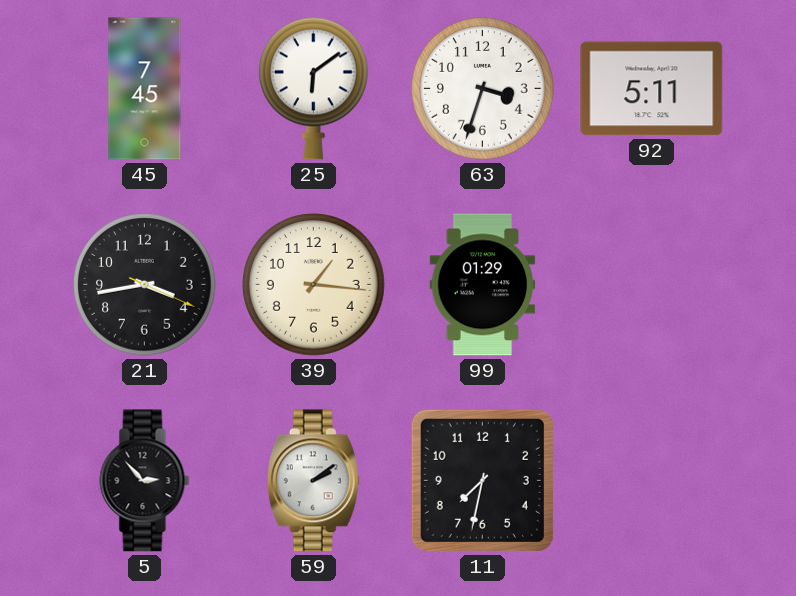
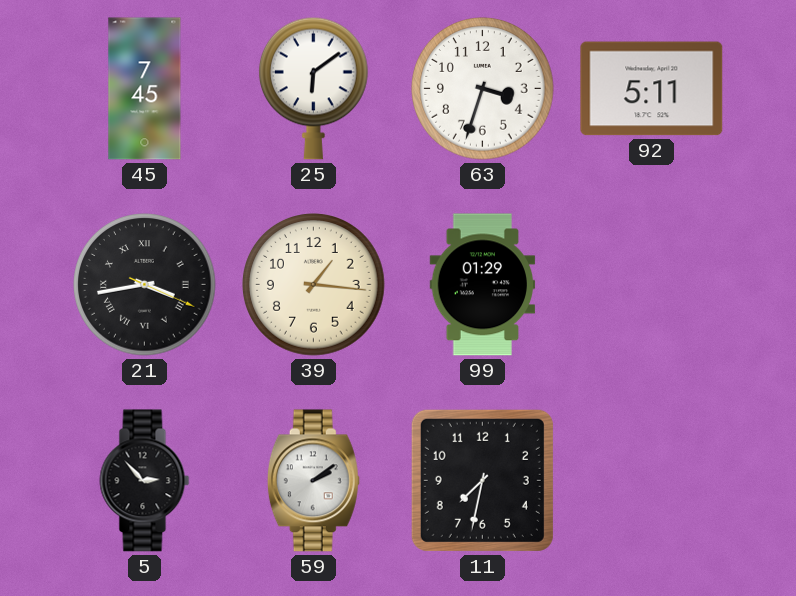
21 numerals: Arabic -> Roman
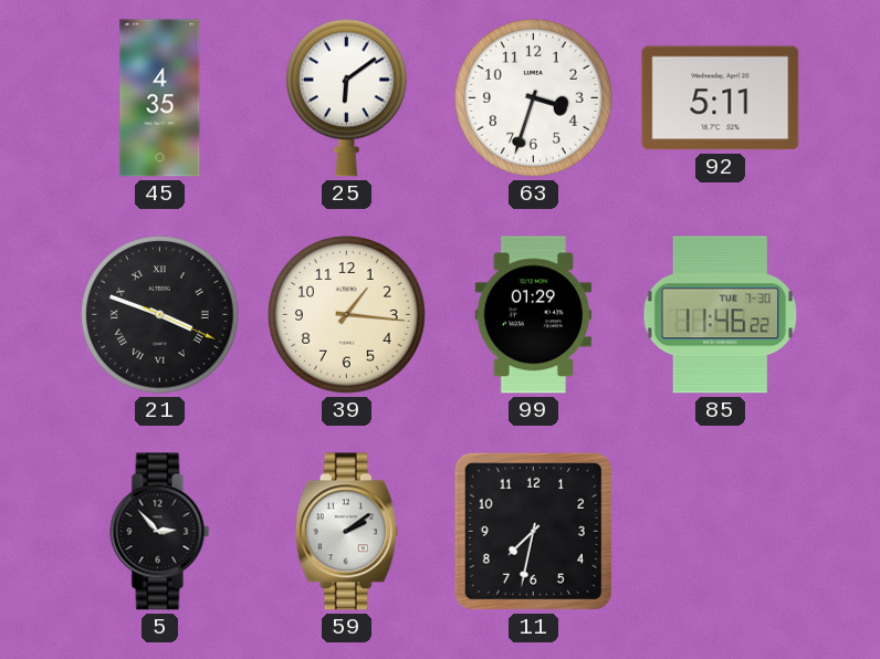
45: 7:45 -> 4:35
21: 3:43 -> 3:48
85: none -> 11:46
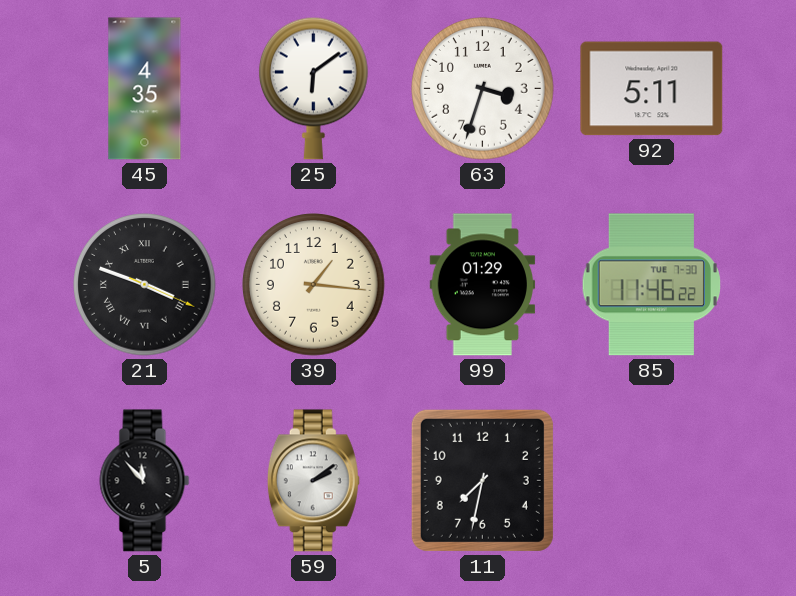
5: 2:53 -> 11:53
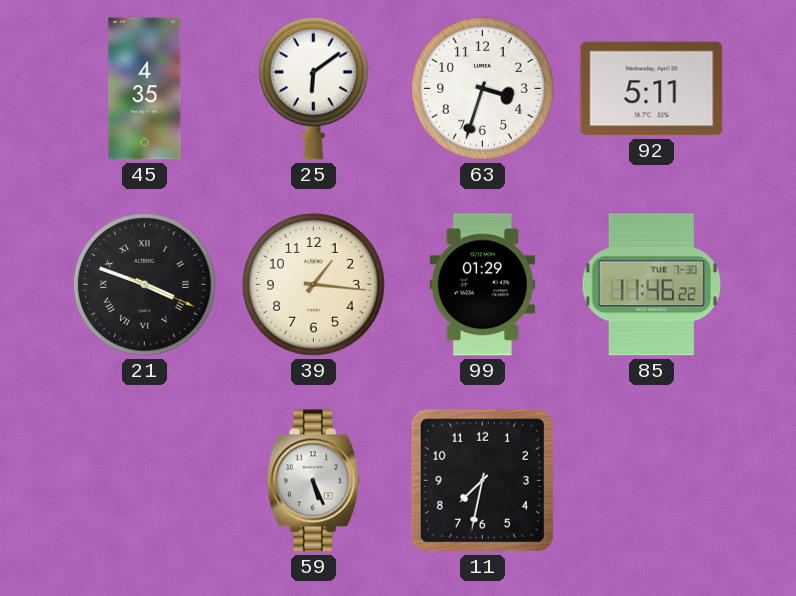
5: 11:53 -> none
59: 2:09 -> 5:26
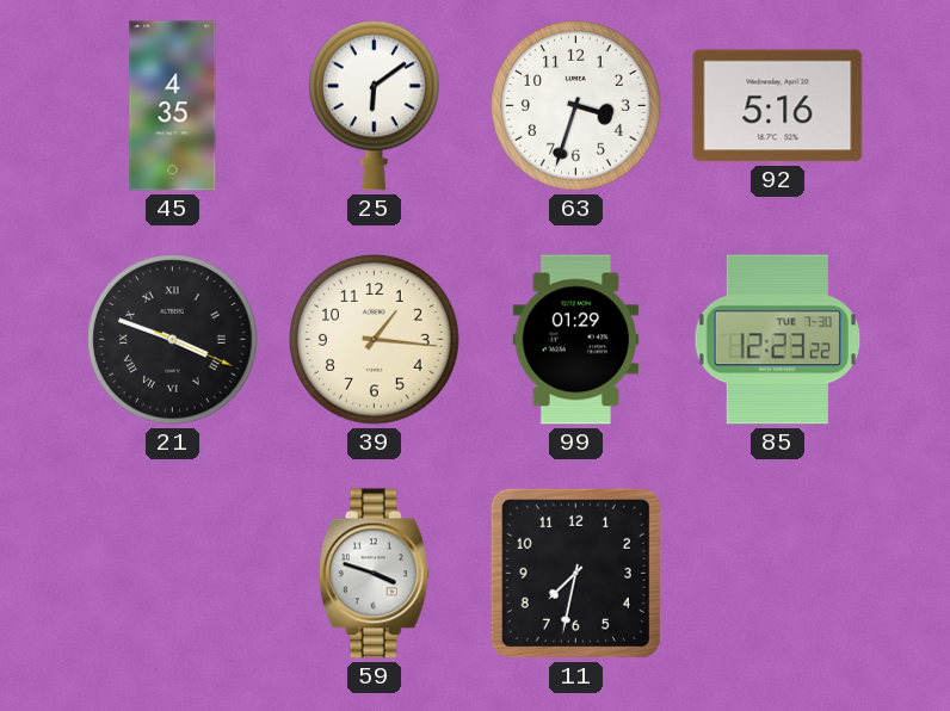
92: 5:11 -> 5:16
85: 11:46 -> 12:23
59: 5:26 -> 3:48
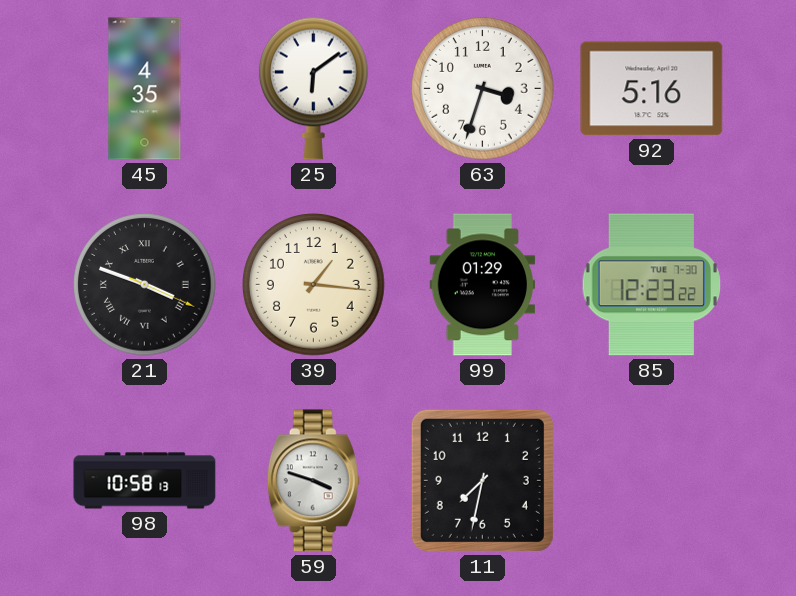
98: none -> 10:58
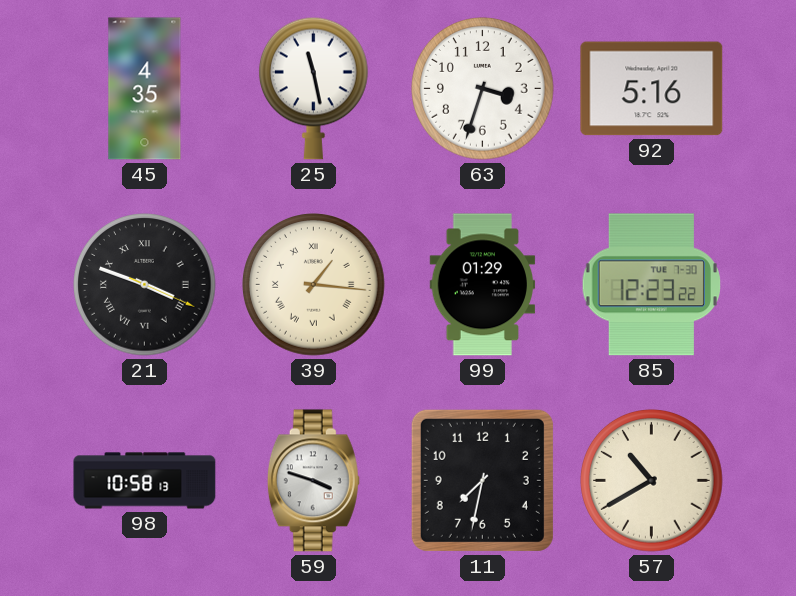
25: 6:09 -> 11:28
39 numerals: Arabic -> Roman
57: none -> 10:40
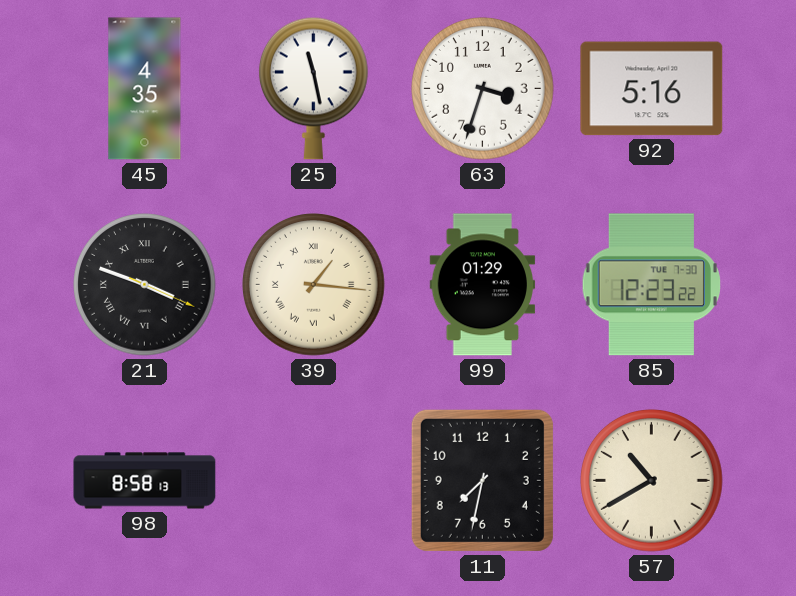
98: 10:58 -> 8:58
59: 3:48 -> none
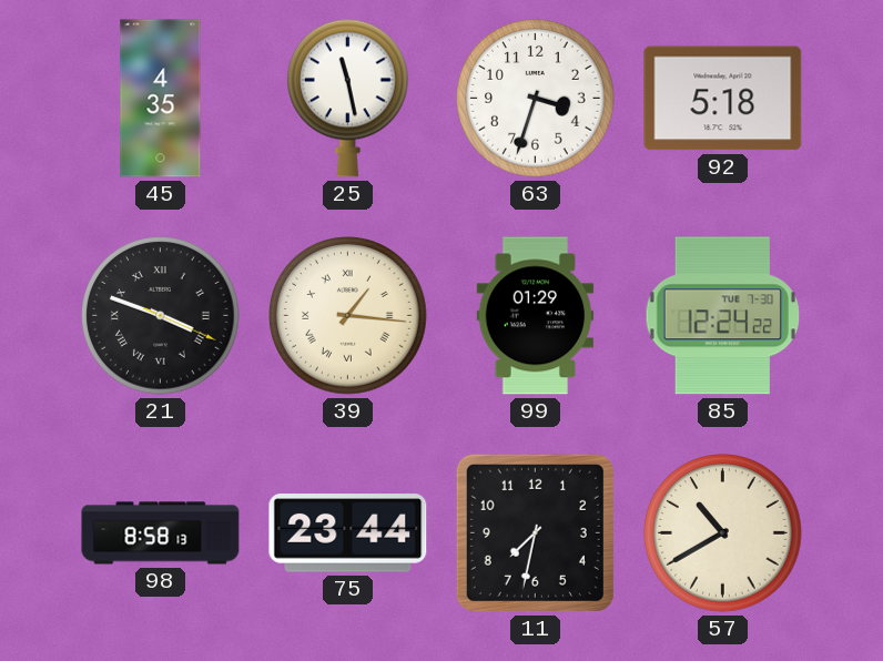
92: 5:16 -> 5:18
85: 12:23 -> 12:24
75: none -> 23:44
